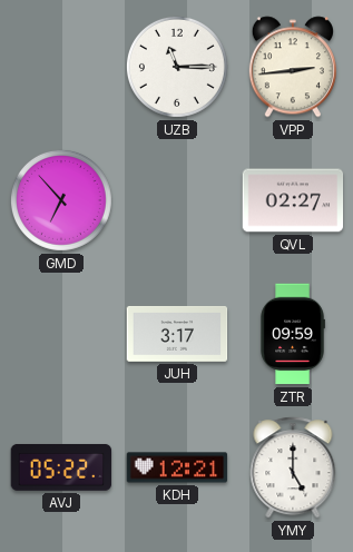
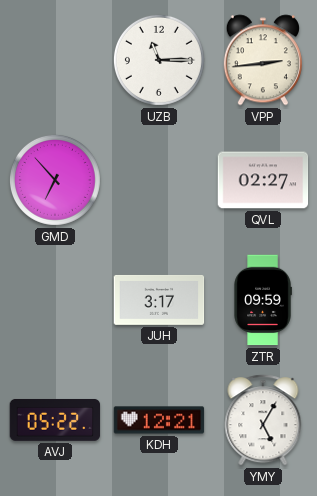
YMY: 5:00 -> 5:05
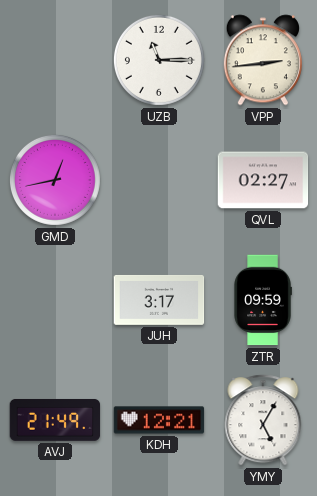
GMD: 6:53 -> 12:43
AVJ: 05:22 -> 21:49
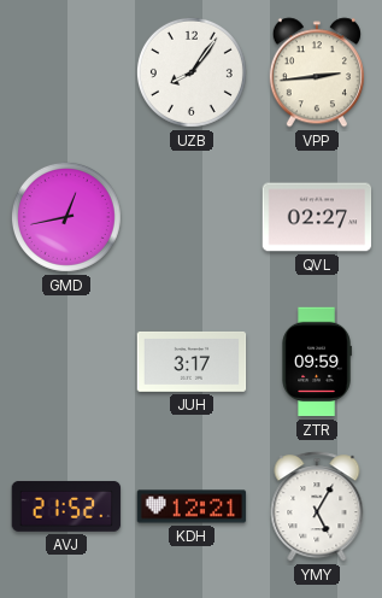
UZB: 11:15 -> 8:06
AVJ: 21:49 -> 21:52
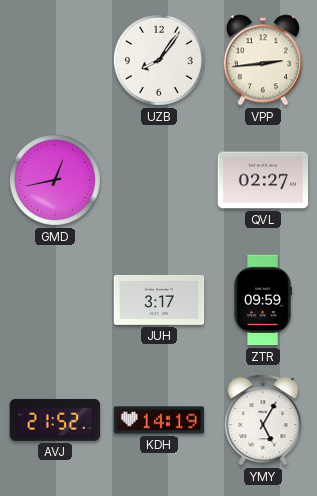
KDH: 12:21 -> 14:19
